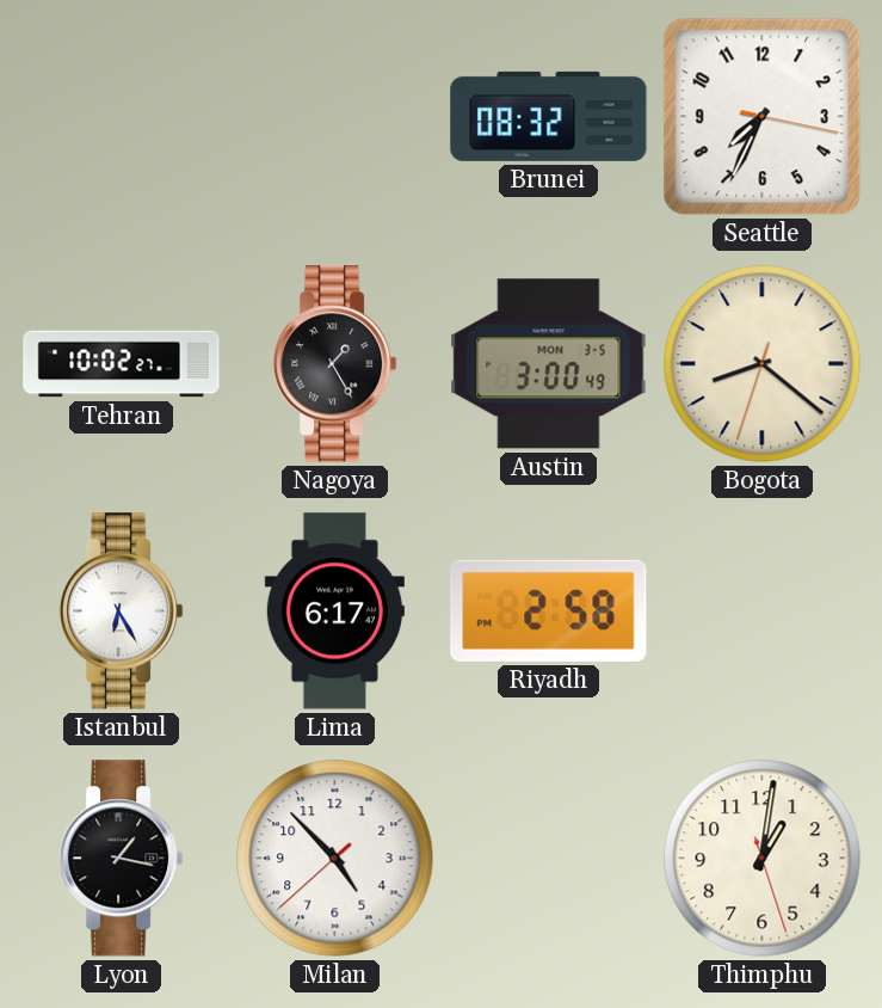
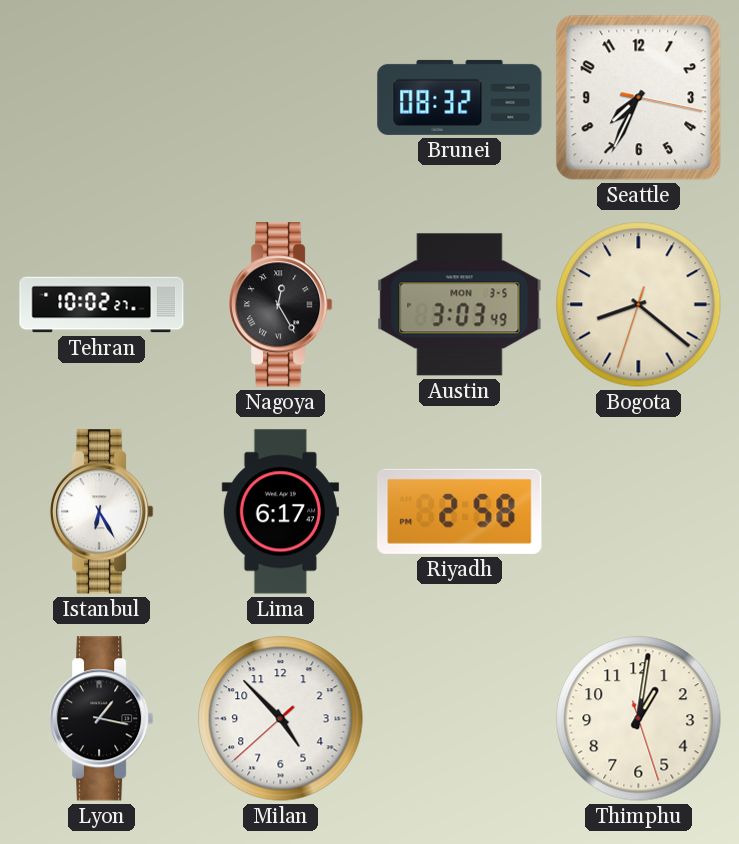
Nagoya: 1:25 -> 12:25
Austin: 3:00 -> 3:03
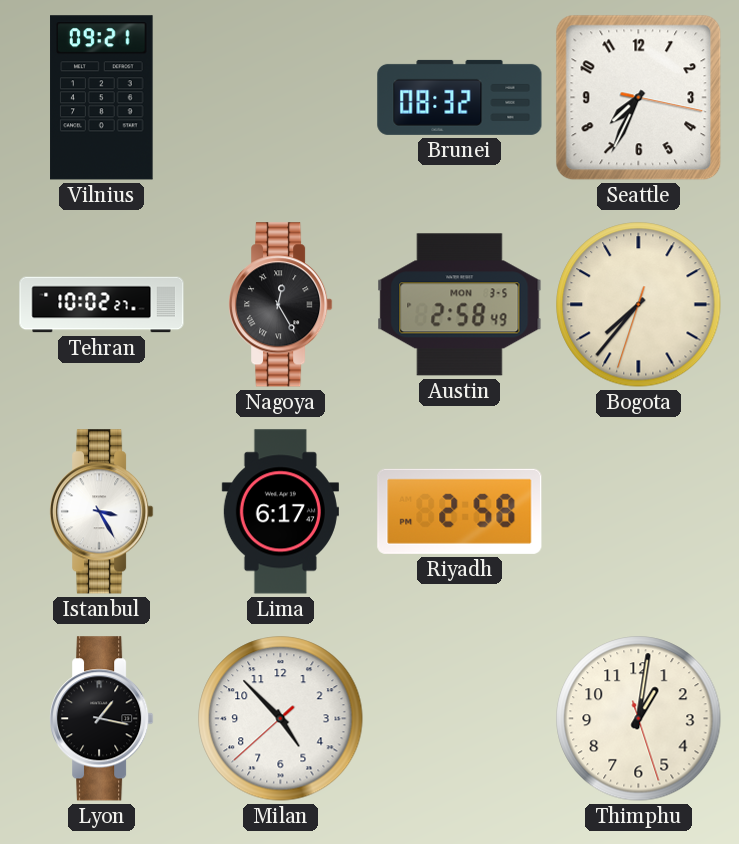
Vilnius: none -> 09:21
Austin: 3:03 -> 2:58
Bogota: 8:21 -> 7:36
Istanbul: 6:25 -> 3:25
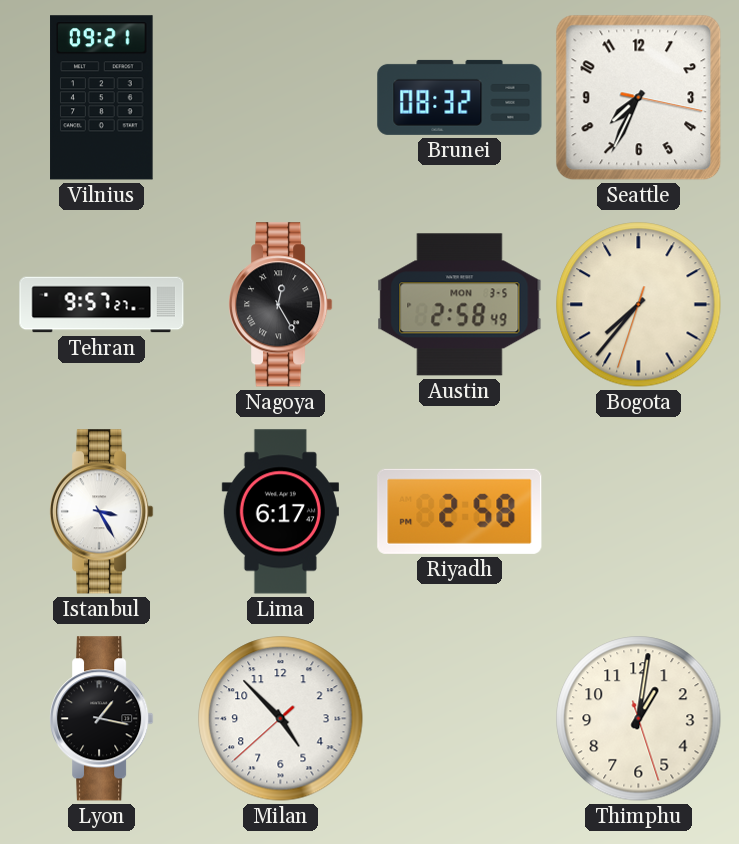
Tehran: 10:02 -> 9:57
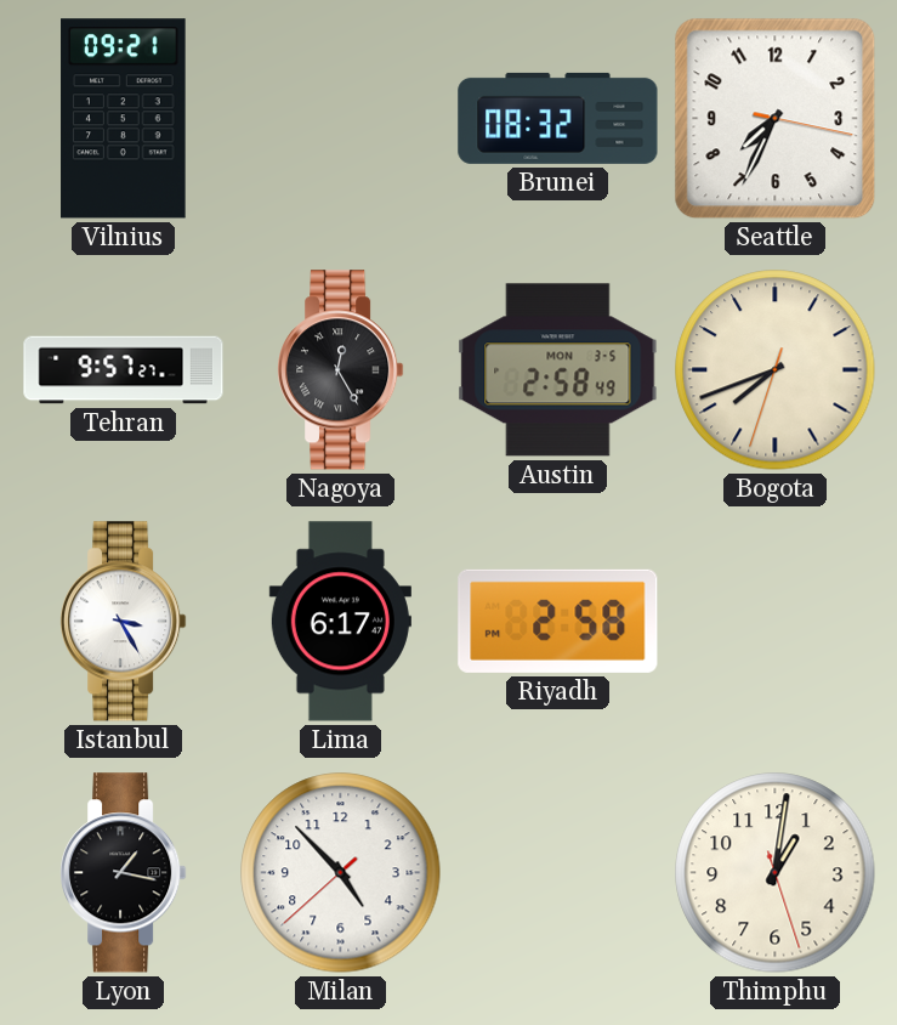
Bogota: 7:36 -> 7:41
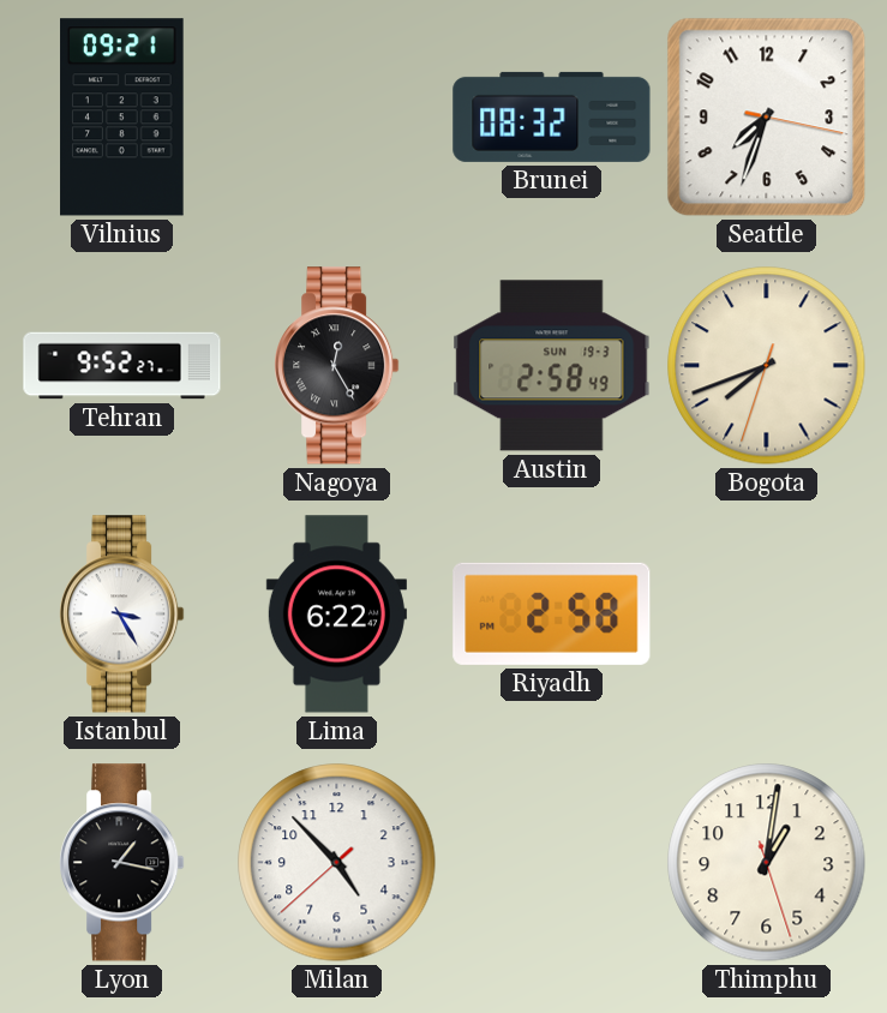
Seattle: 7:34 -> 7:33
Tehran: 9:57 -> 9:52
Austin date: MON 3-5 -> SUN 19-3
Lima: 6:17 -> 6:22
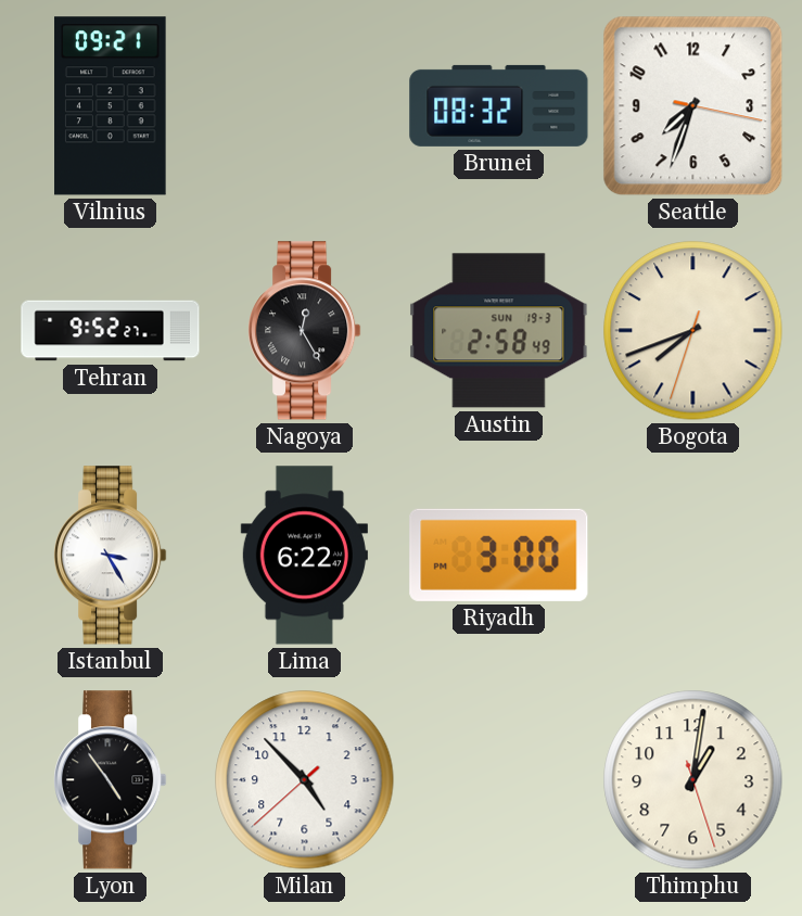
Riyadh: 2:58 -> 3:00
Lyon: 1:17 -> 4:54
